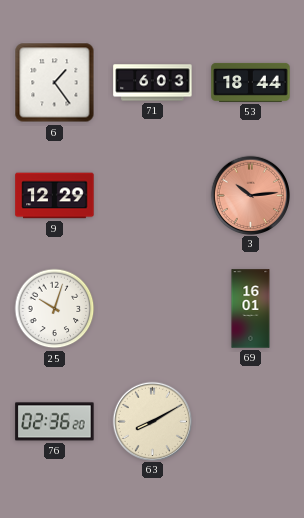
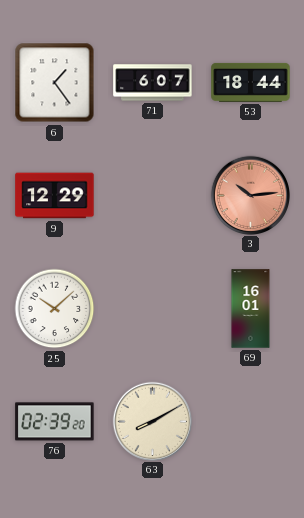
71: 6:03 -> 6:07
25: 10:03 -> 10:08
76: 02:36 -> 02:39
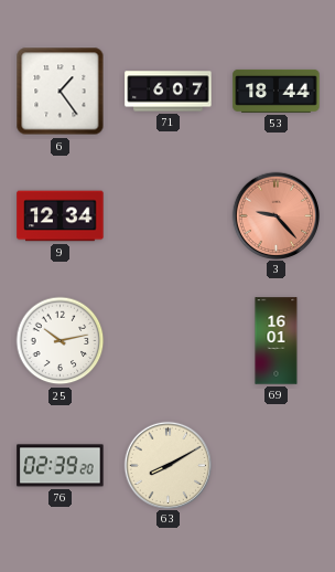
9: 12:29 -> 12:34
3: 10:14 -> 9:23
25: 10:08 -> 10:13
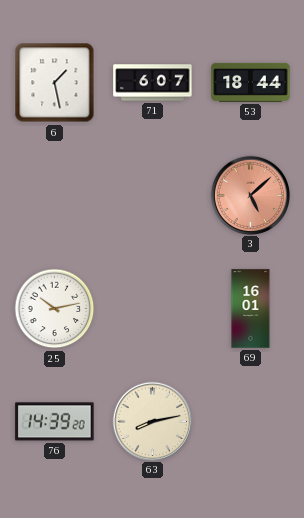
6: 1:24 -> 1:28
9: 12:34 -> none
3: 9:23 -> 5:08
76: 02:39 -> 14:39
63: 8:10 -> 8:13
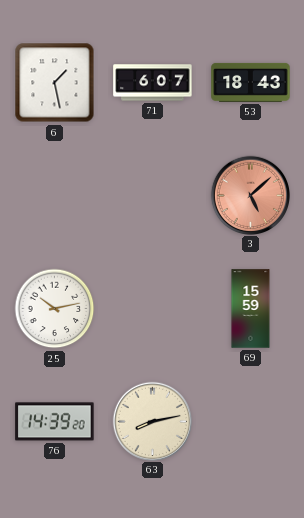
53: 18:44 -> 18:43
69: 16:01 -> 15:59
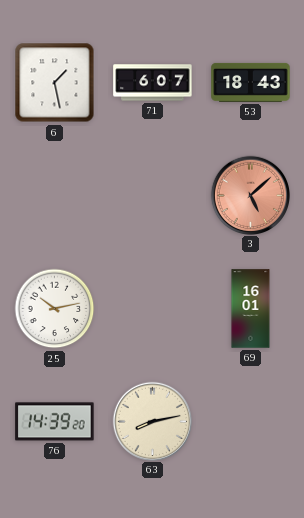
69: 15:59 -> 16:01
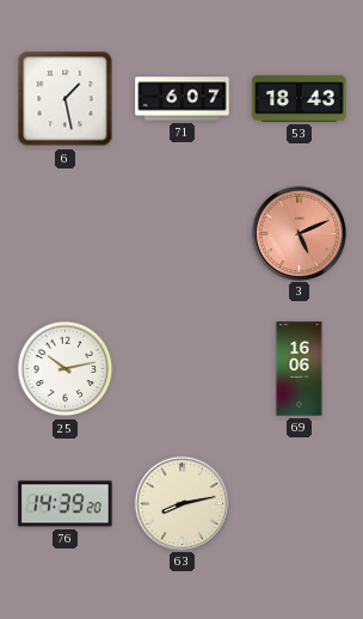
3: 5:08 -> 5:11
69: 16:01 -> 16:06
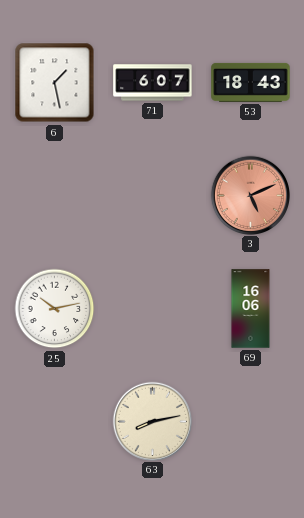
76: 14:39 -> none
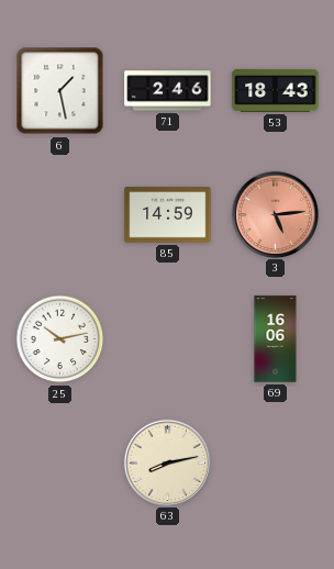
71: 6:07 -> 2:46
85: none -> 14:59
3: 5:11 -> 5:14
